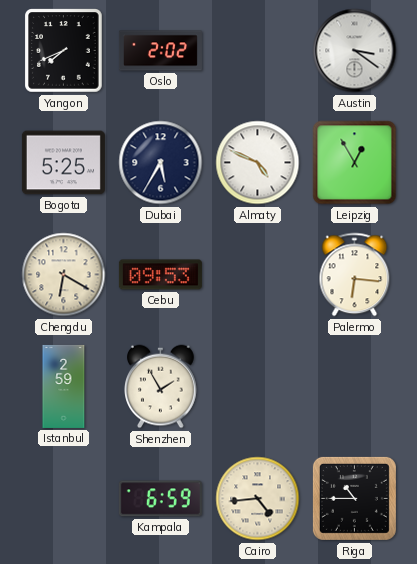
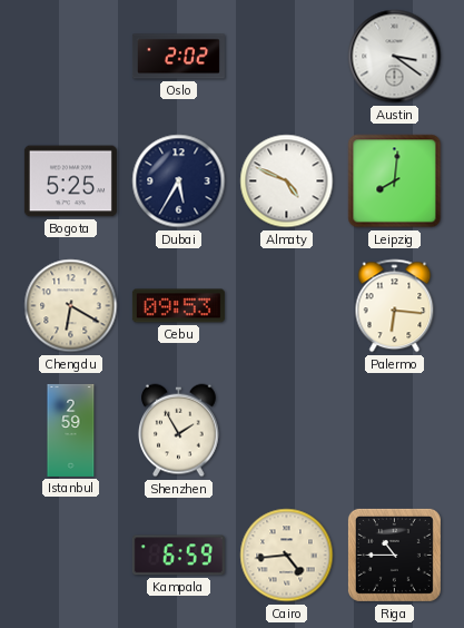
Yangon: 7:41 -> none
Leipzig: 12:55 -> 8:01
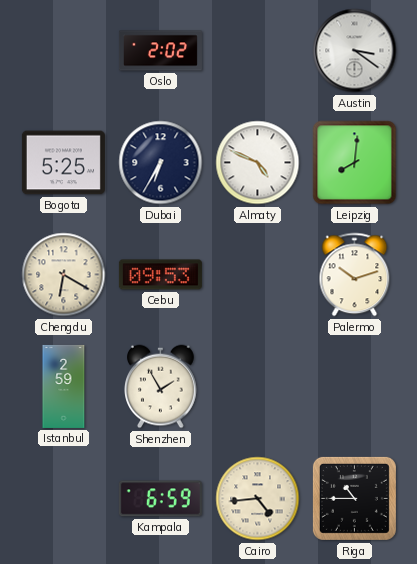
Dubai: 5:35 -> 6:35
Palermo: 6:16 -> 10:12
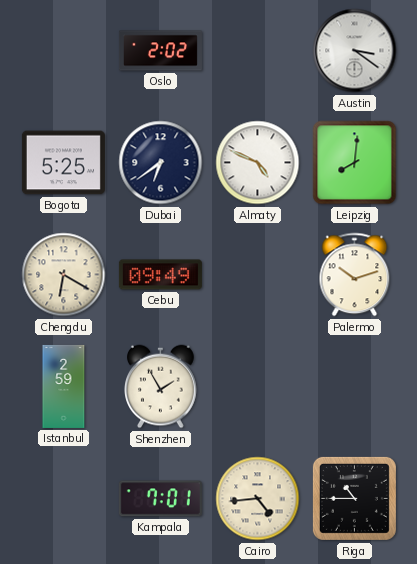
Dubai: 6:35 -> 6:39
Cebu: 09:53 -> 09:49
Kampala: 6:59 -> 7:01
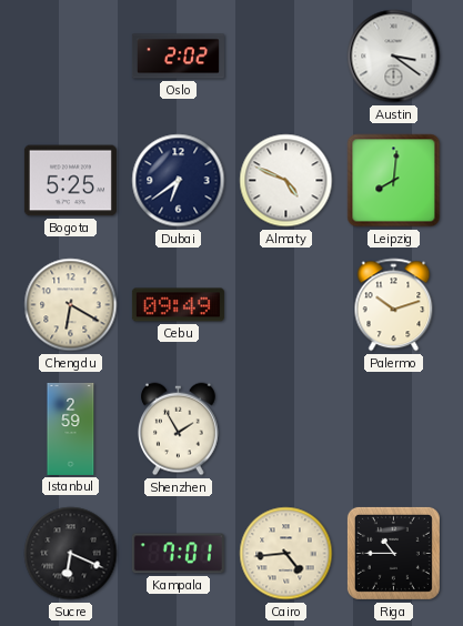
Sucre: none -> 6:19
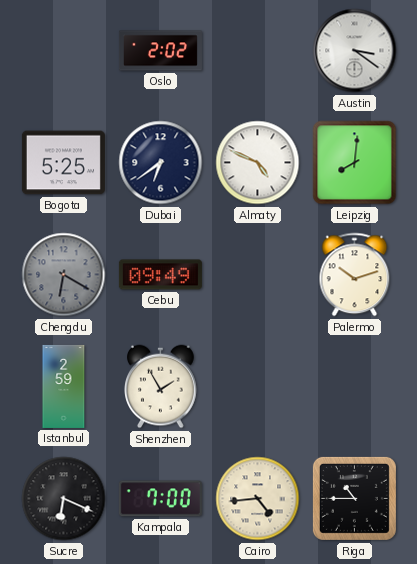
Chengdu dial: cream -> grey
Kampala: 7:01 -> 7:00
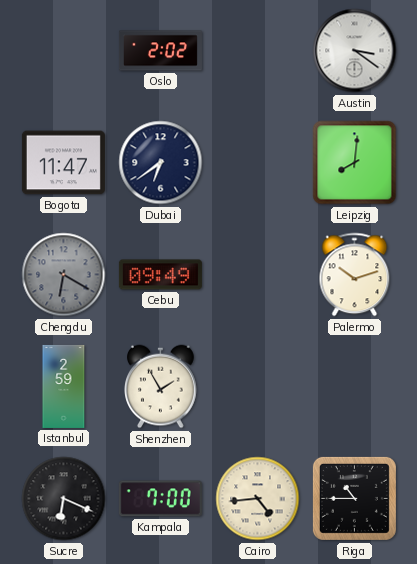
Bogota: 5:25 -> 11:47
Almaty: 4:49 -> none
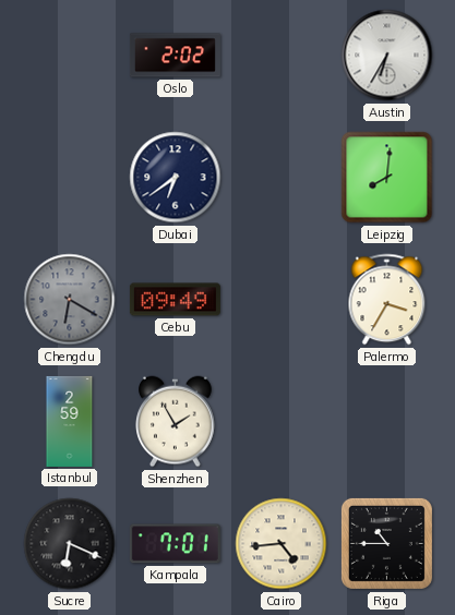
Austin: 3:21 -> 6:35
Bogota: 11:47 -> none
Palermo: 10:12 -> 3:35
Kampala: 7:00 -> 7:01
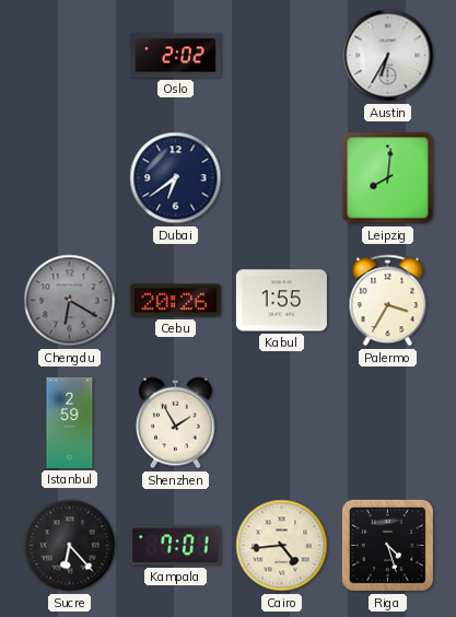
Cebu: 09:49 -> 20:26
Kabul: none -> 1:55
Sucre: 6:19 -> 6:23
Riga: 10:45 -> 4:27
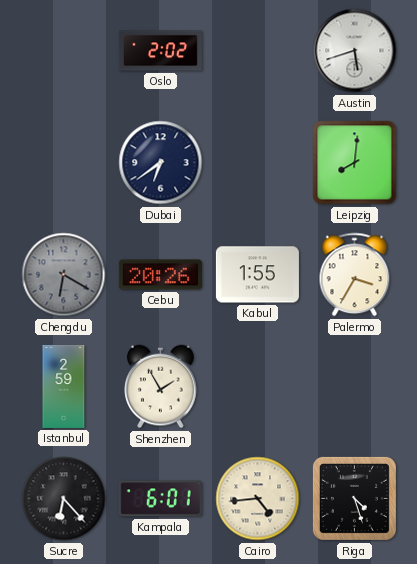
Austin: 6:35 -> 5:42
Kampala: 7:01 -> 6:01
